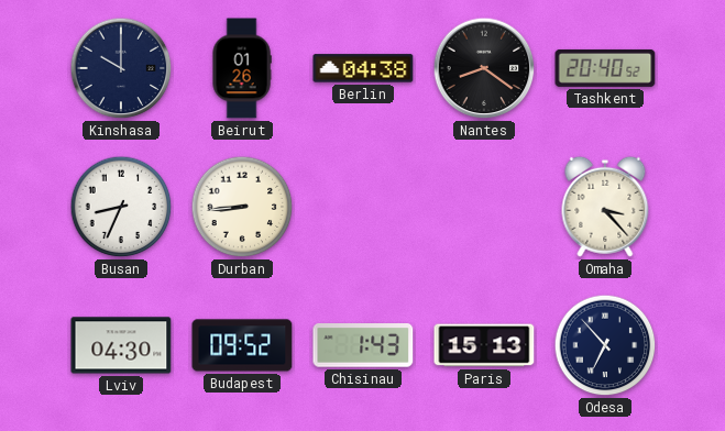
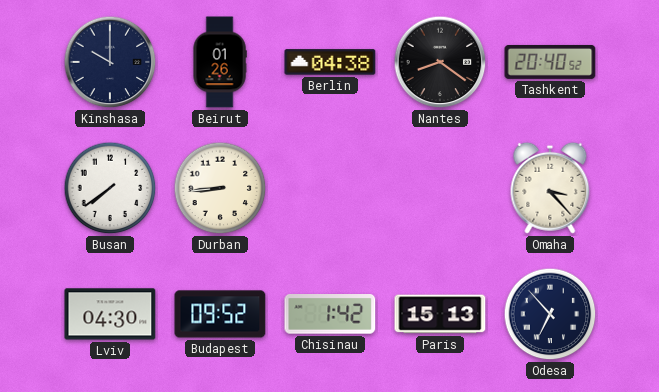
Busan: 8:34 -> 7:39
Chisinau: 1:43 -> 1:42
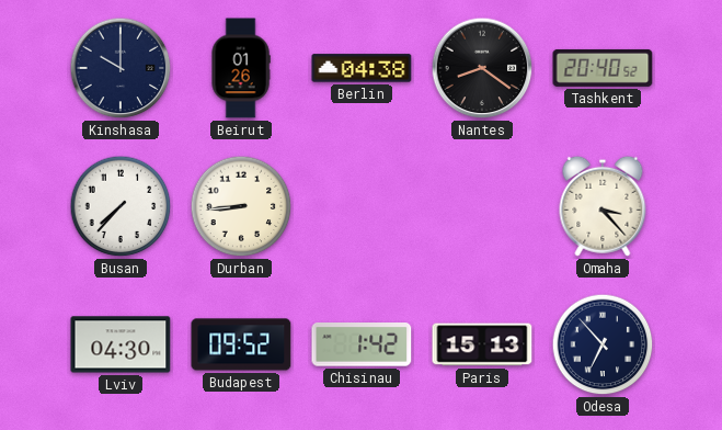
Busan: 7:39 -> 7:37
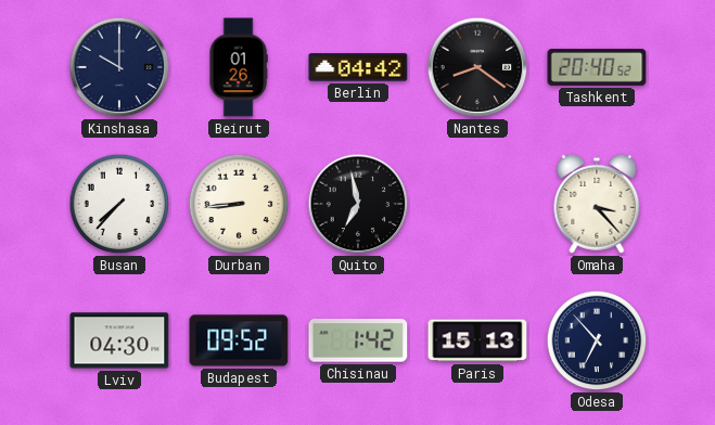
Berlin: 04:38 -> 04:42
Quito: none -> 6:58
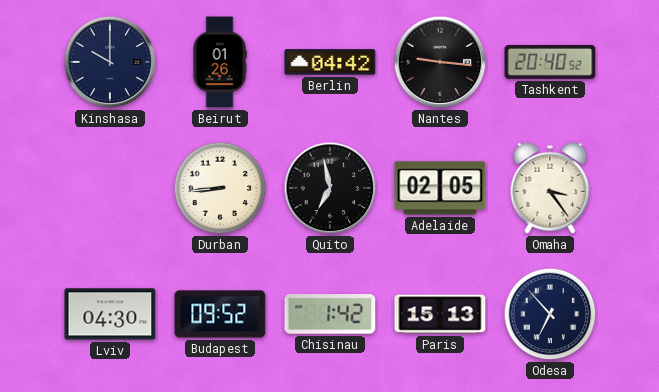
Nantes: 8:21 -> 9:16
Busan: 7:37 -> none
Adelaide: none -> 02:05
Omaha: 3:23 -> 3:24
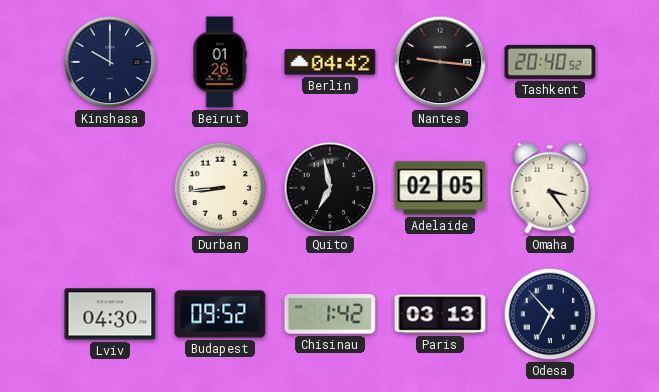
Paris: 15:13 -> 03:13
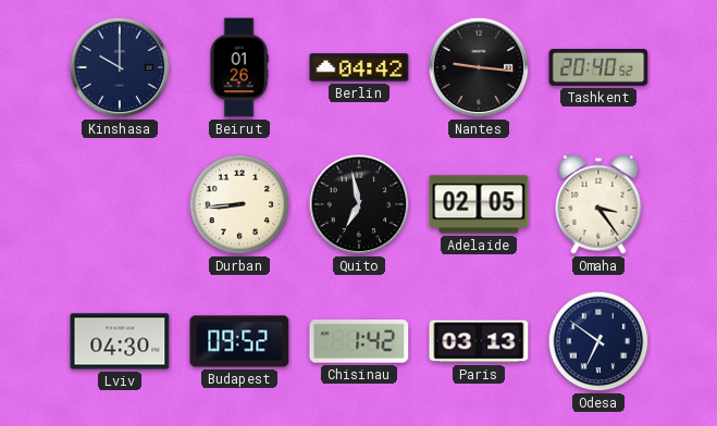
Odesa: 6:53 -> 6:51
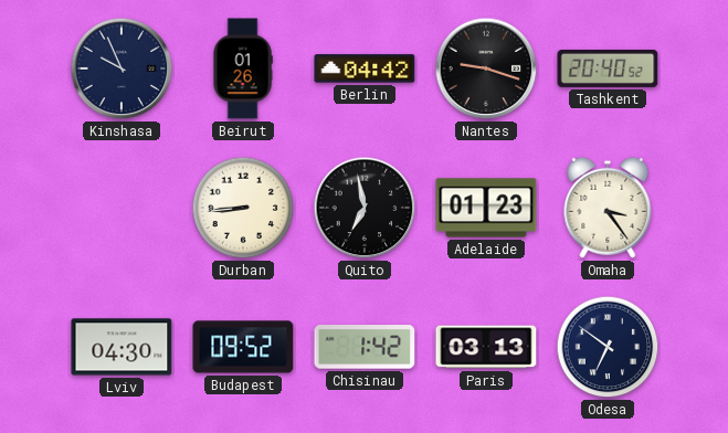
Kinshasa: 10:00 -> 9:56
Nantes: 9:16 -> 9:18
Adelaide: 02:05 -> 01:23
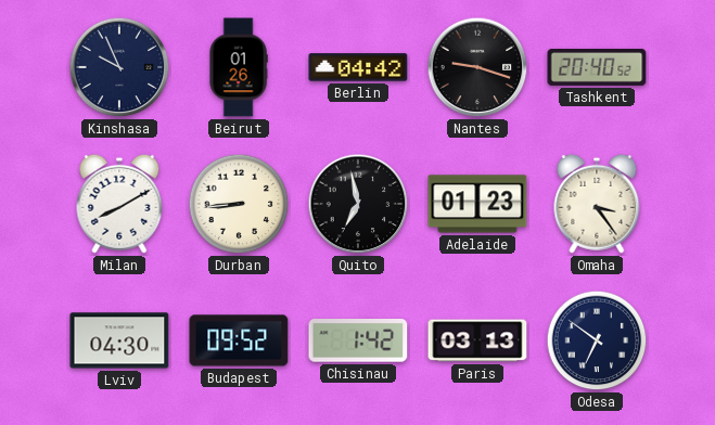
Milan: none -> 8:10
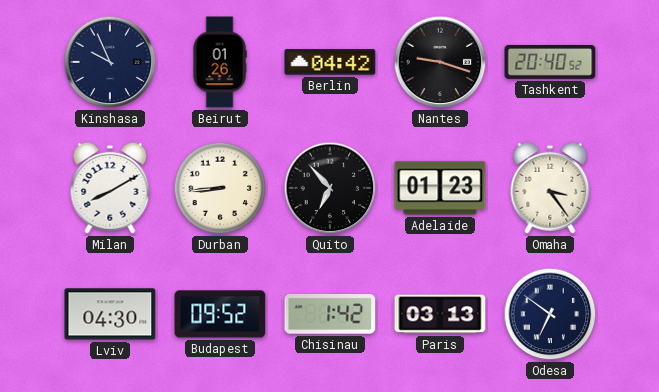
Quito: 6:58 -> 6:53
